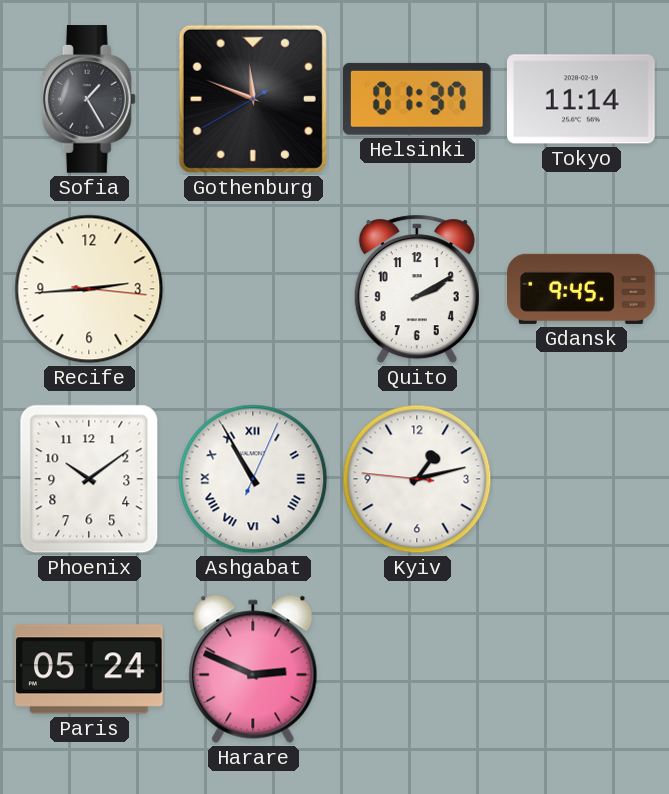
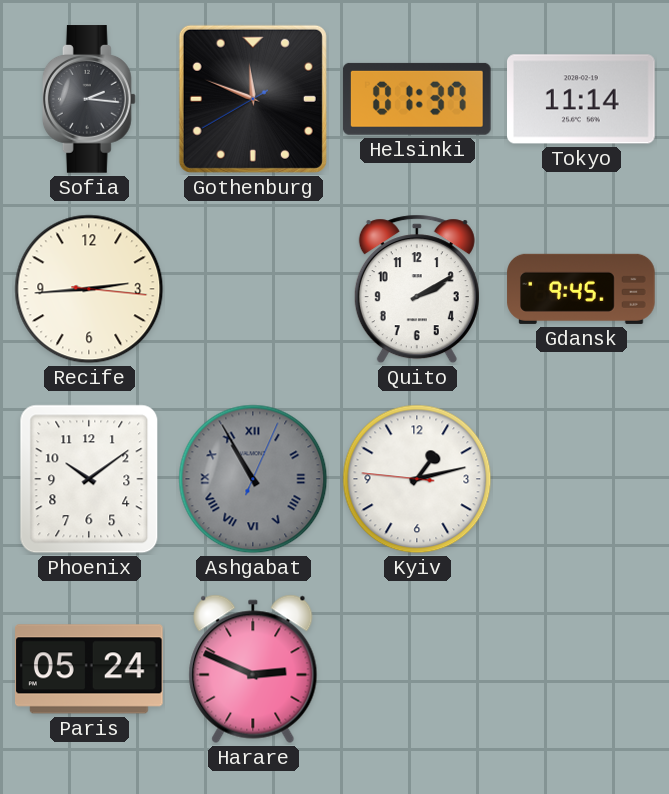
Sofia: 1:25 -> 2:16
Ashgabat dial: white -> grey
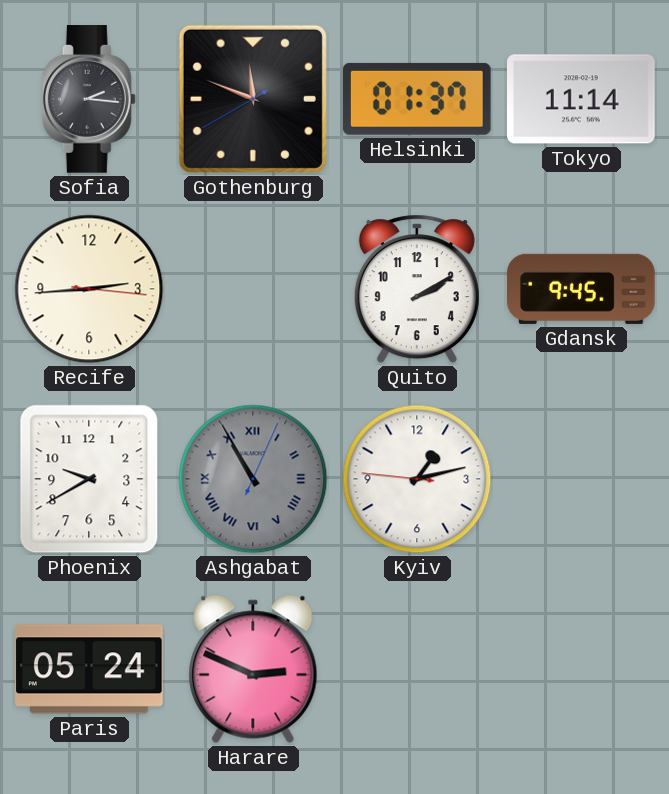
Phoenix: 10:09 -> 9:40
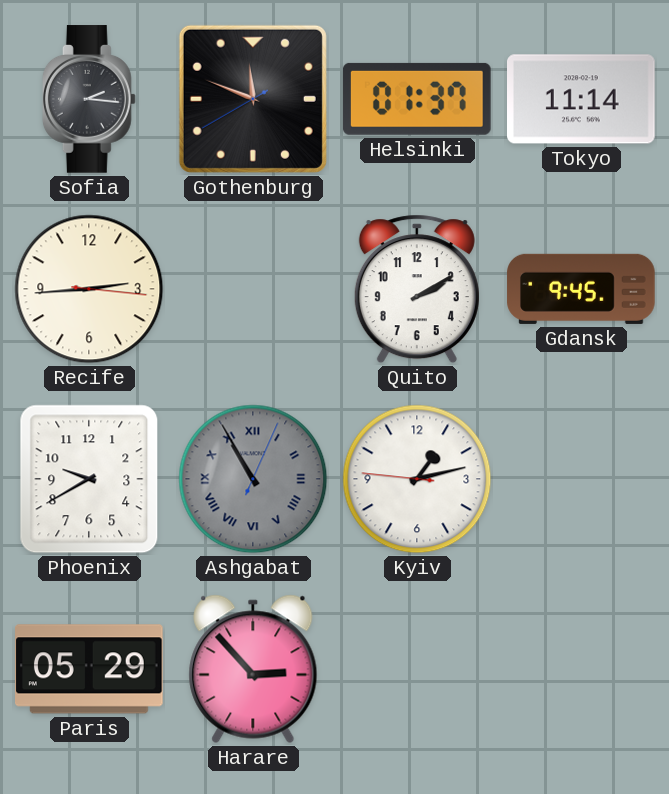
Paris: 05:24 -> 05:29
Harare: 2:49 -> 2:53
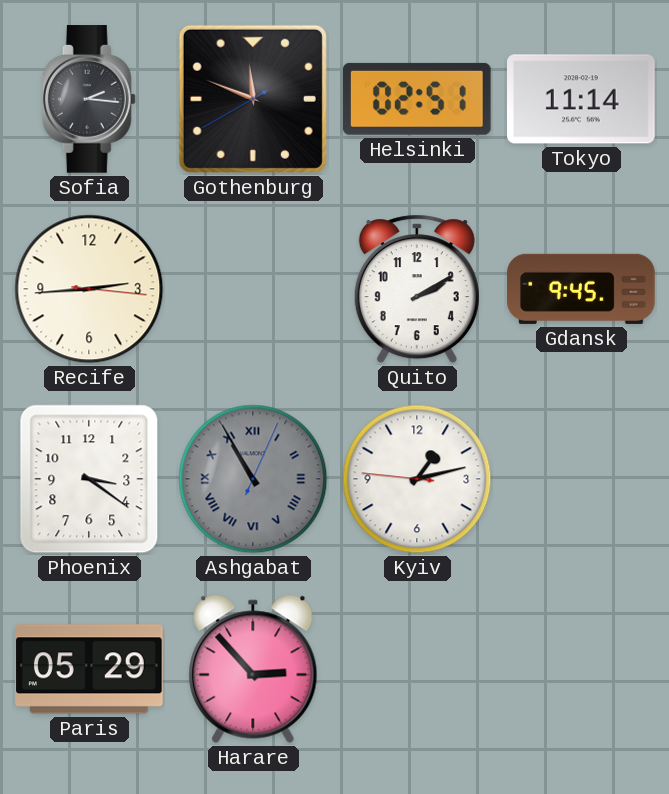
Helsinki: 01:37 -> 02:51
Phoenix: 9:40 -> 3:21
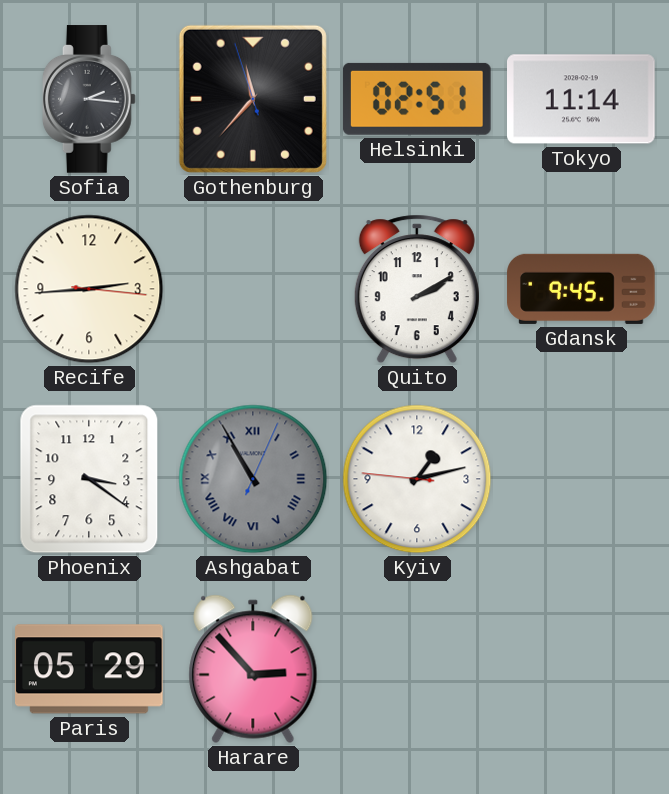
Gothenburg: 11:48 -> 11:36
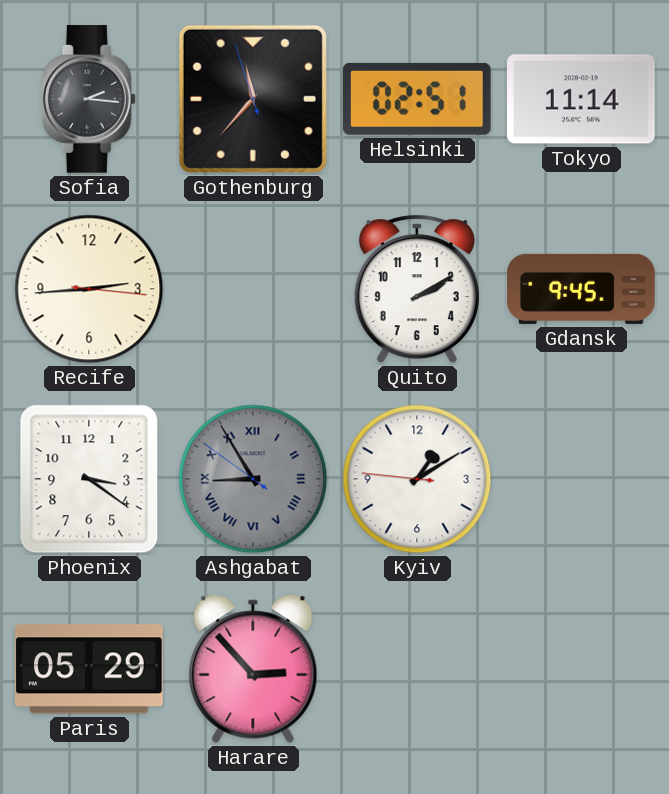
Ashgabat: 10:55 -> 8:54
Kyiv: 1:12 -> 1:09
